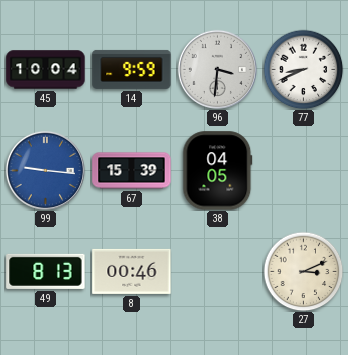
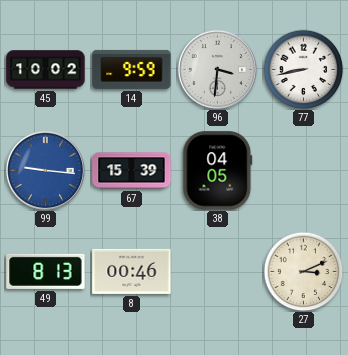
45: 10:04 -> 10:02
77: 8:41 -> 8:43
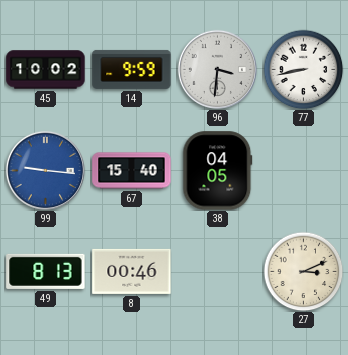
67: 15:39 -> 15:40
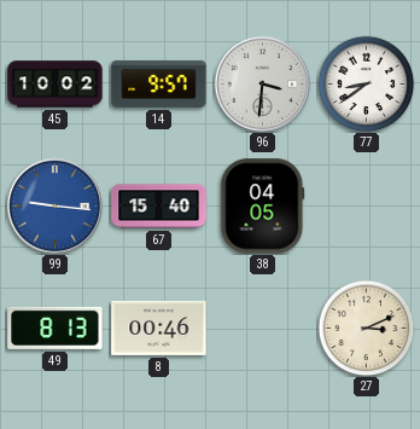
14: 9:59 -> 9:57
77: 8:43 -> 8:39
